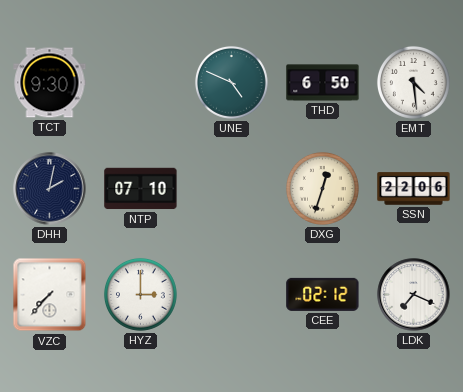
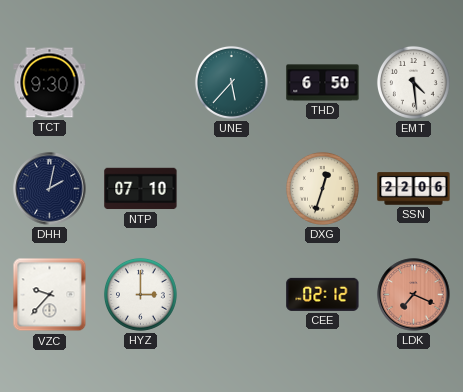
UNE: 4:49 -> 5:37
VZC: 7:37 -> 9:37
LDK dial: white -> salmon
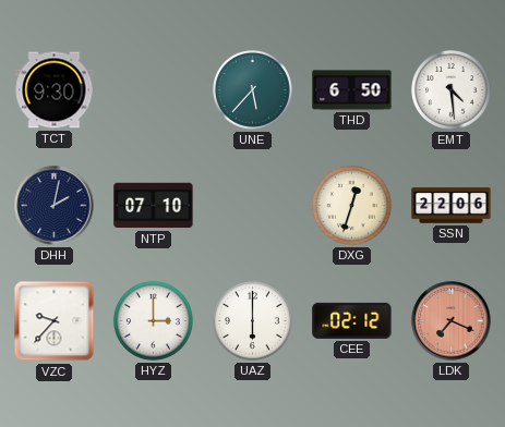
UAZ: none -> 6:00
